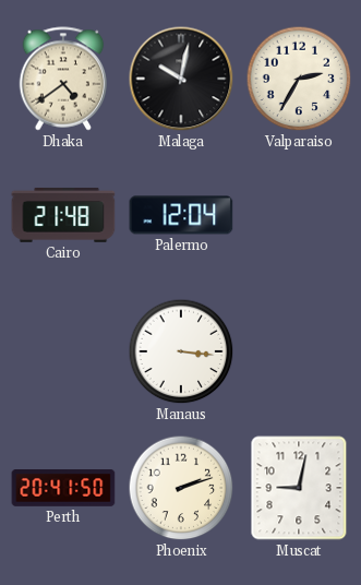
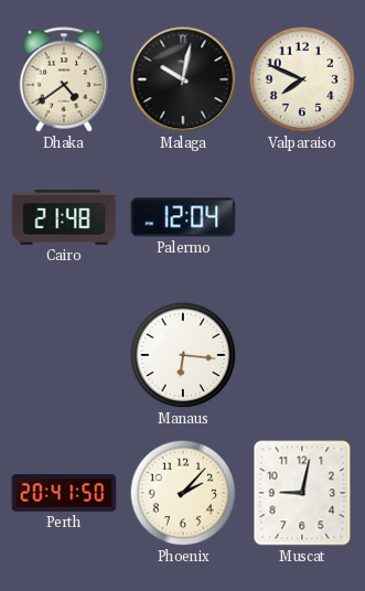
Valparaiso: 2:35 -> 7:49
Manaus: 3:16 -> 6:16
Phoenix: 2:12 -> 2:07
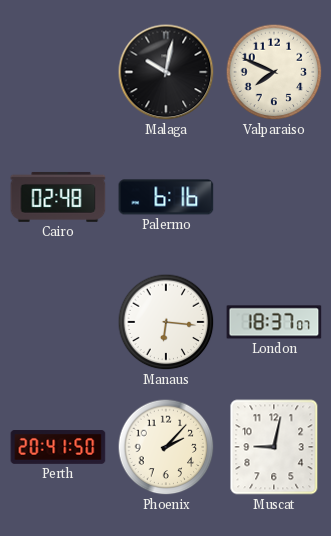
Dhaka: 4:39 -> none
Cairo: 21:48 -> 02:48
Palermo: 12:04 -> 6:16
London: none -> 18:37
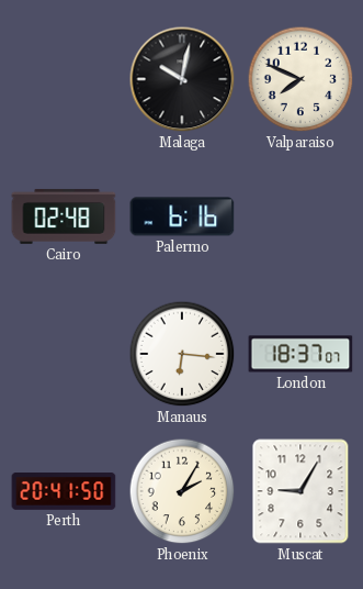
Phoenix: 2:07 -> 2:05
Muscat: 9:02 -> 9:05
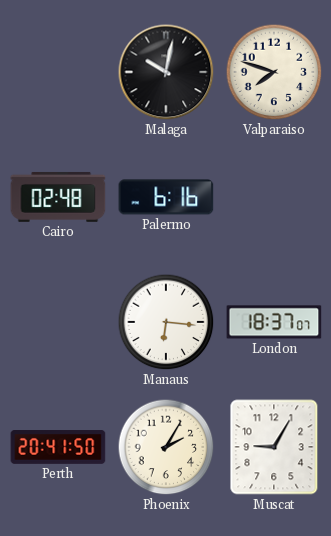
Valparaiso: 7:49 -> 7:48
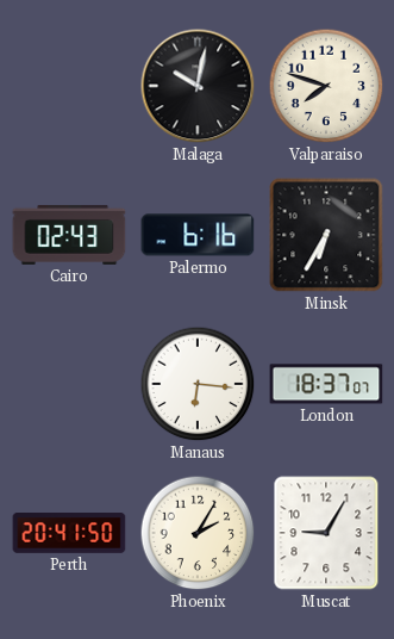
Cairo: 02:48 -> 02:43
Minsk: none -> 6:35
